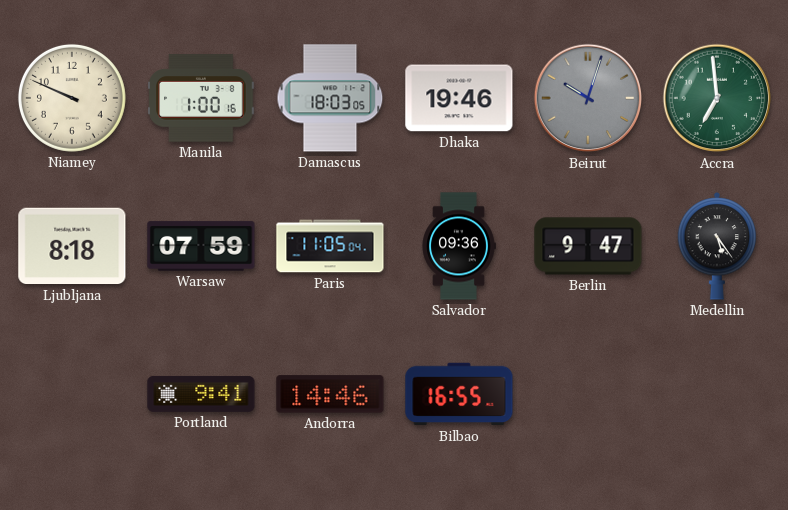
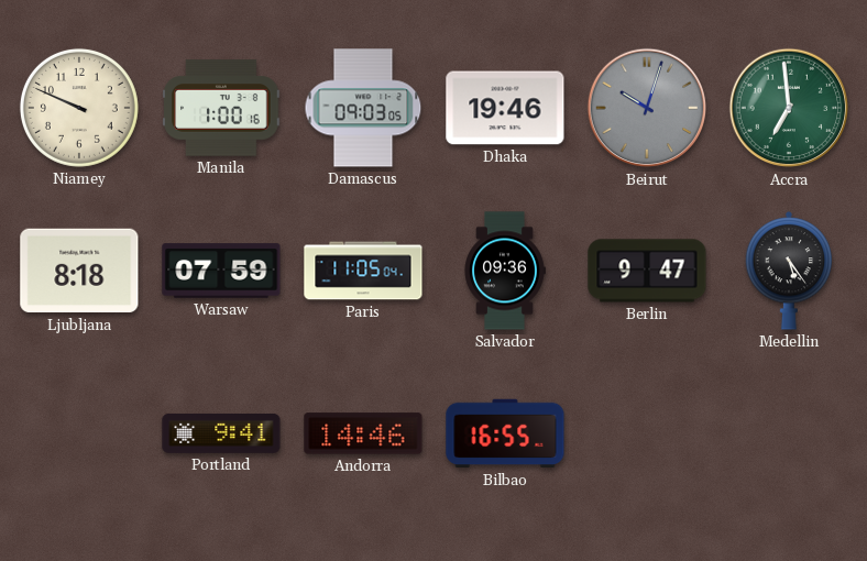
Damascus: 18:03 -> 09:03
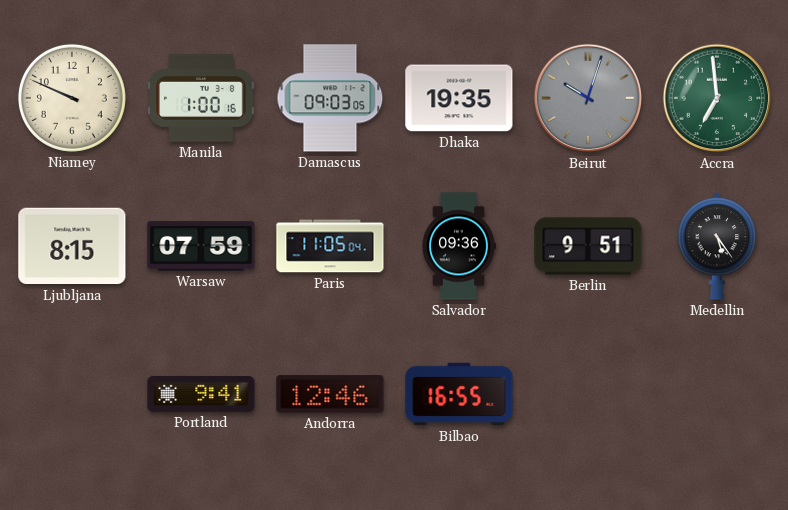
Dhaka: 19:46 -> 19:35
Ljubljana: 8:18 -> 8:15
Berlin: 9:47 -> 9:51
Andorra: 14:46 -> 12:46
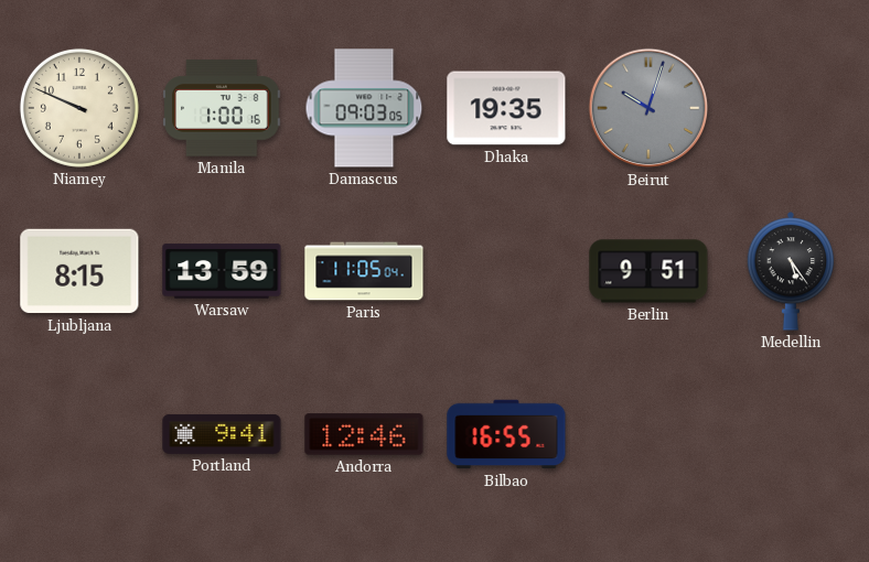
Accra: 6:59 -> none
Warsaw: 07:59 -> 13:59
Salvador: 09:36 -> none
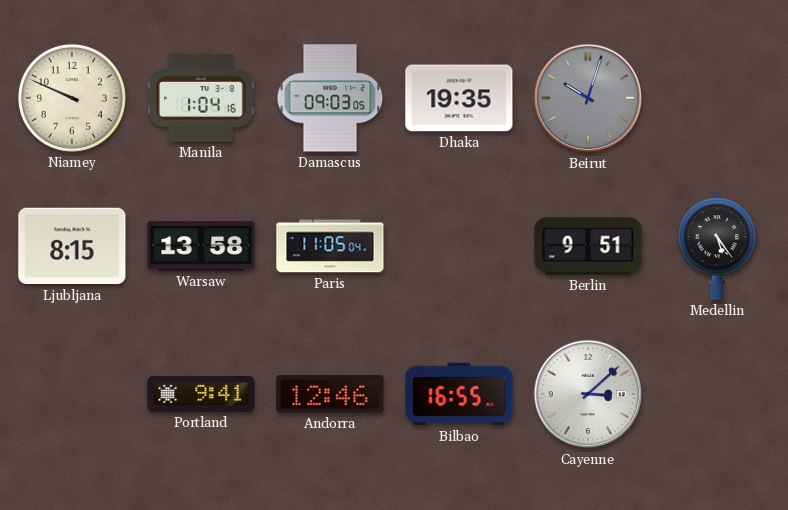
Manila: 1:00 -> 1:04
Warsaw: 13:59 -> 13:58
Cayenne: none -> 3:08
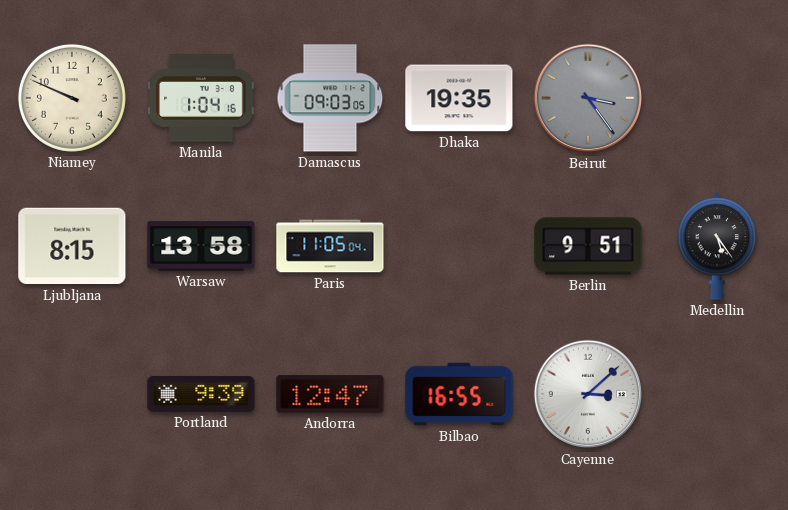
Beirut: 10:03 -> 3:24
Portland: 9:41 -> 9:39
Andorra: 12:46 -> 12:47
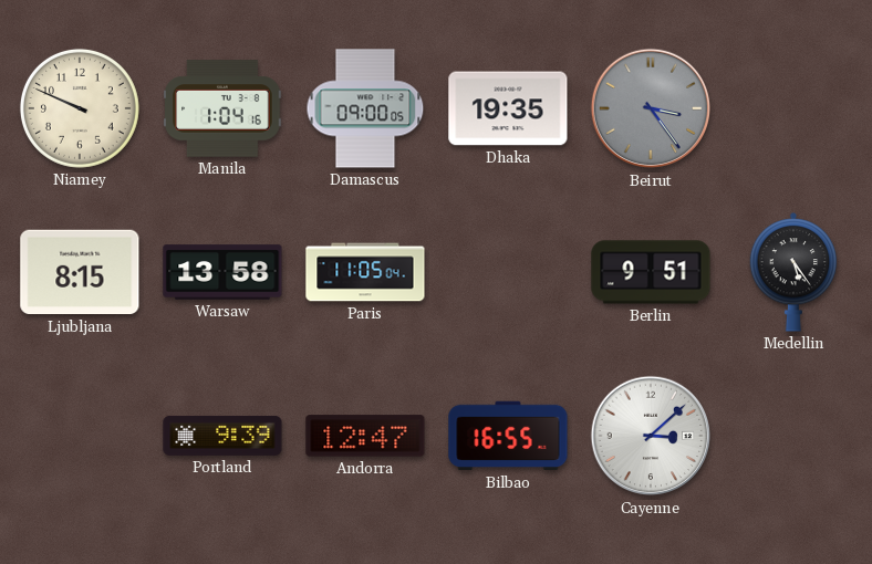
Damascus: 09:03 -> 09:00
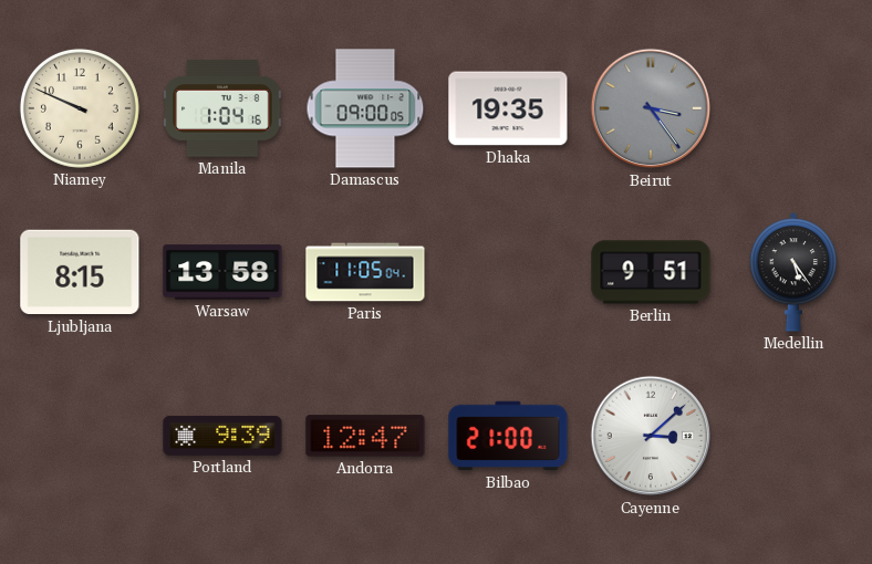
Bilbao: 16:55 -> 21:00
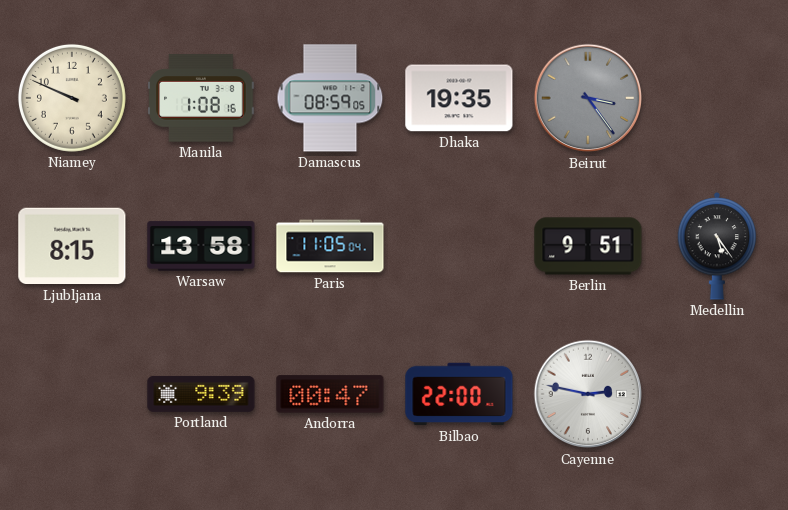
Manila: 1:04 -> 1:08
Damascus: 09:00 -> 08:59
Andorra: 12:47 -> 00:47
Bilbao: 21:00 -> 22:00
Cayenne: 3:08 -> 2:47
